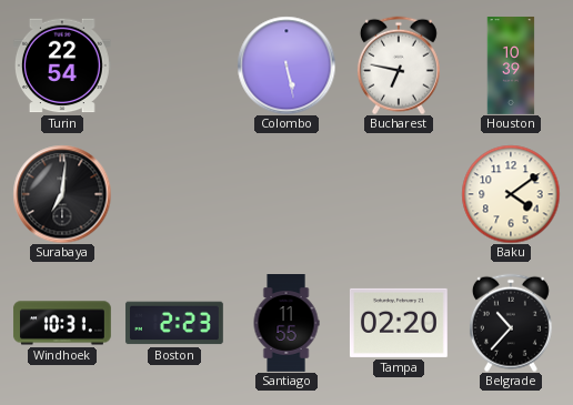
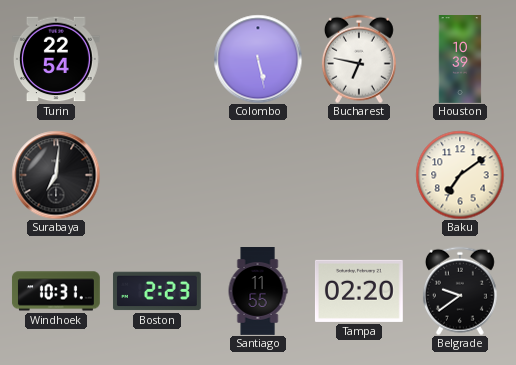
Baku: 4:09 -> 7:09
Belgrade: 10:37 -> 9:39
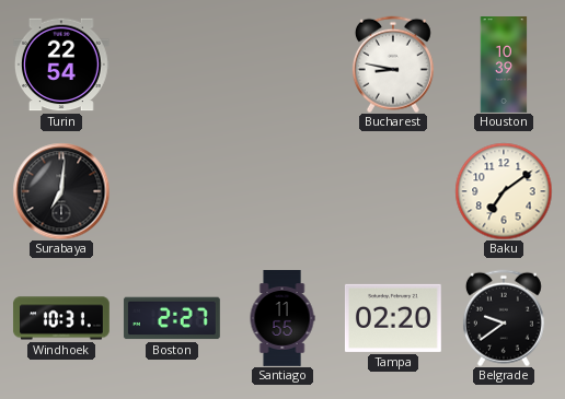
Colombo: 5:28 -> none
Bucharest: 6:47 -> 8:47
Boston: 2:23 -> 2:27
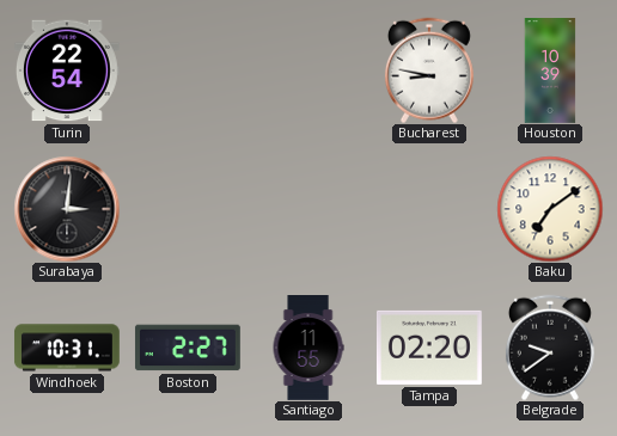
Surabaya: 7:01 -> 3:01
